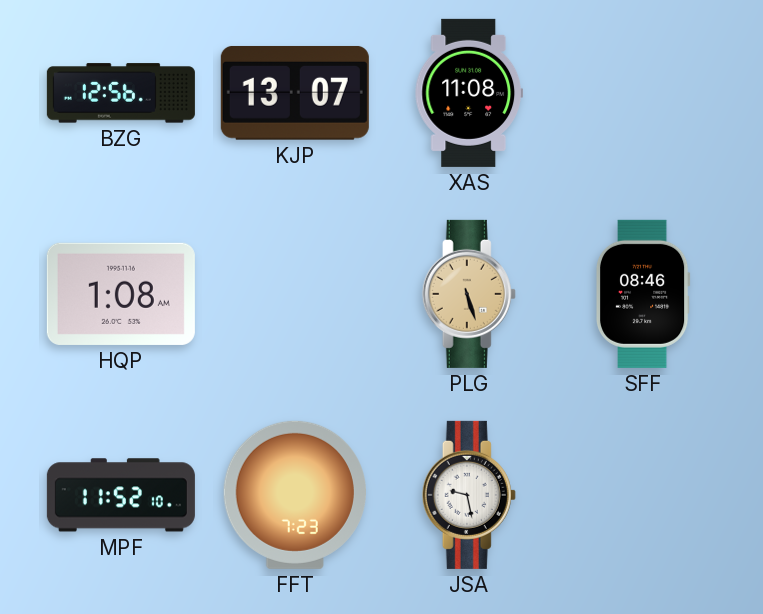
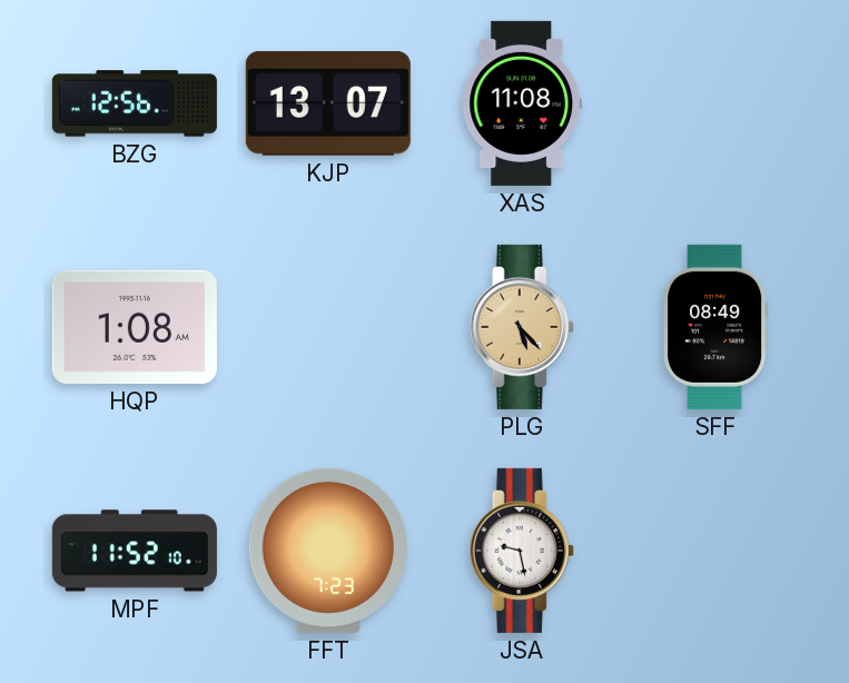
PLG: 5:27 -> 5:23
SFF: 08:46 -> 08:49
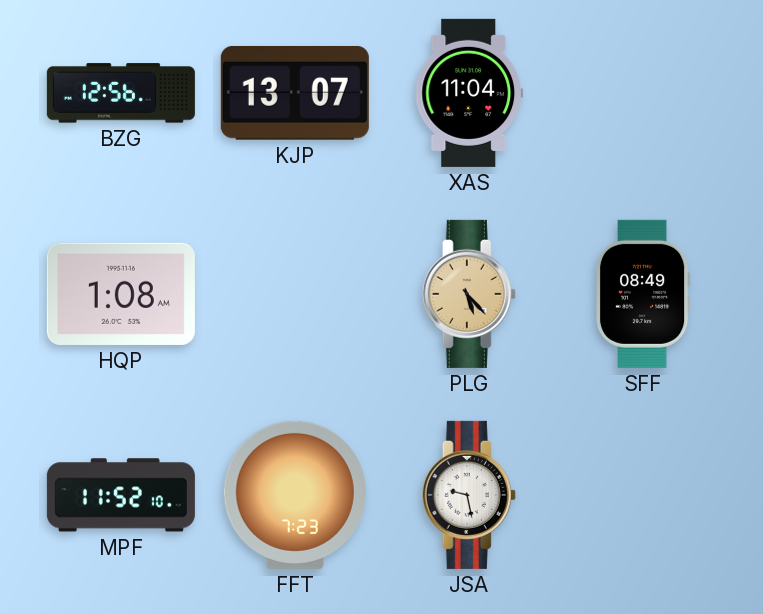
XAS: 11:08 -> 11:04
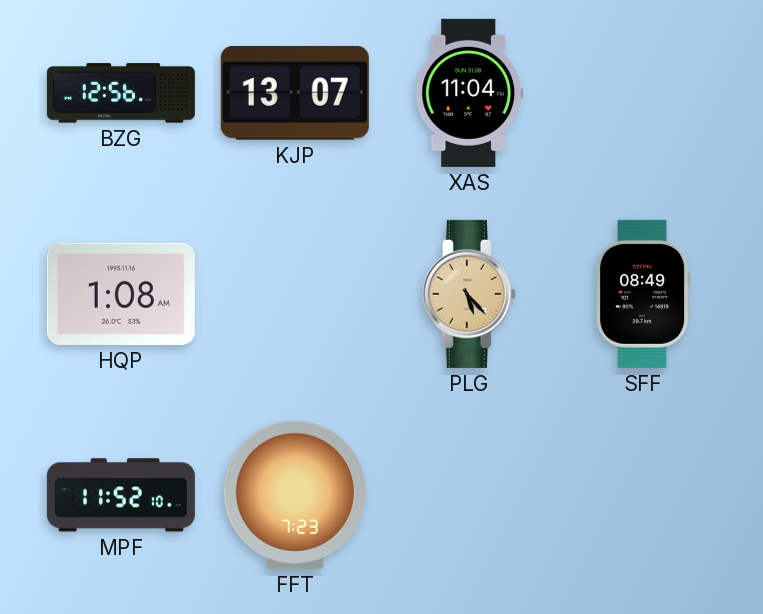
JSA: 9:28 -> none
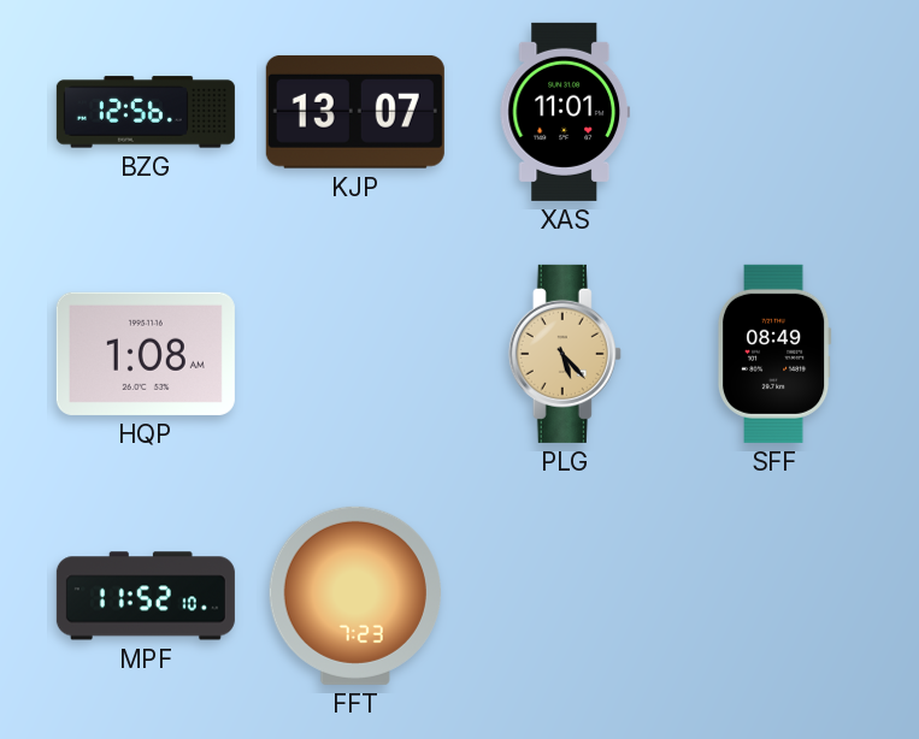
XAS: 11:04 -> 11:01
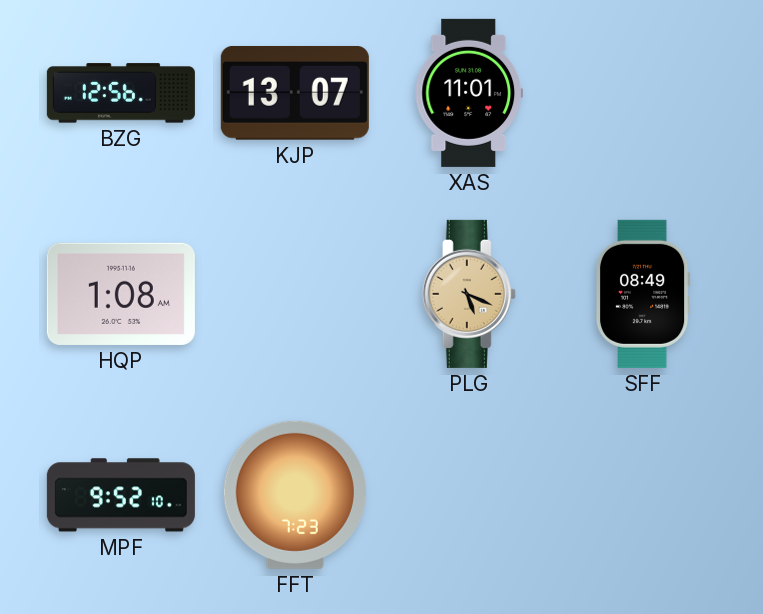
PLG: 5:23 -> 5:19
MPF: 11:52 -> 9:52
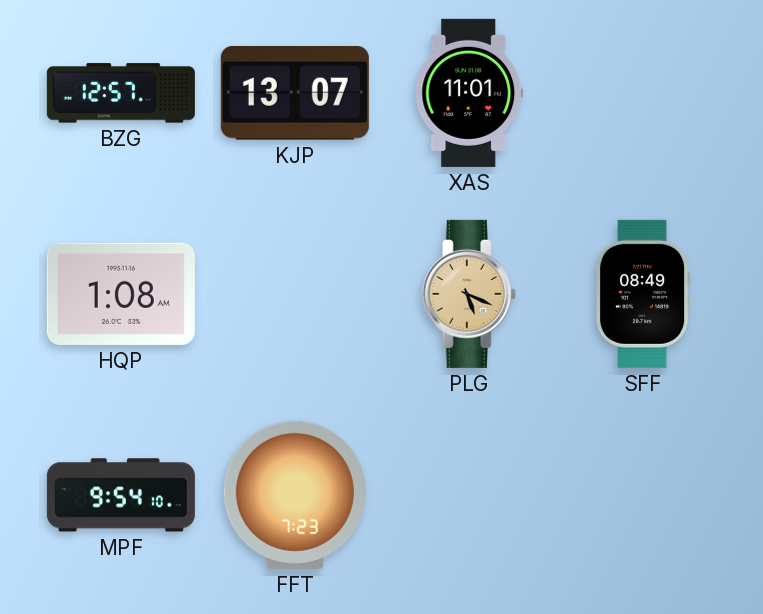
BZG: 12:56 -> 12:57
MPF: 9:52 -> 9:54
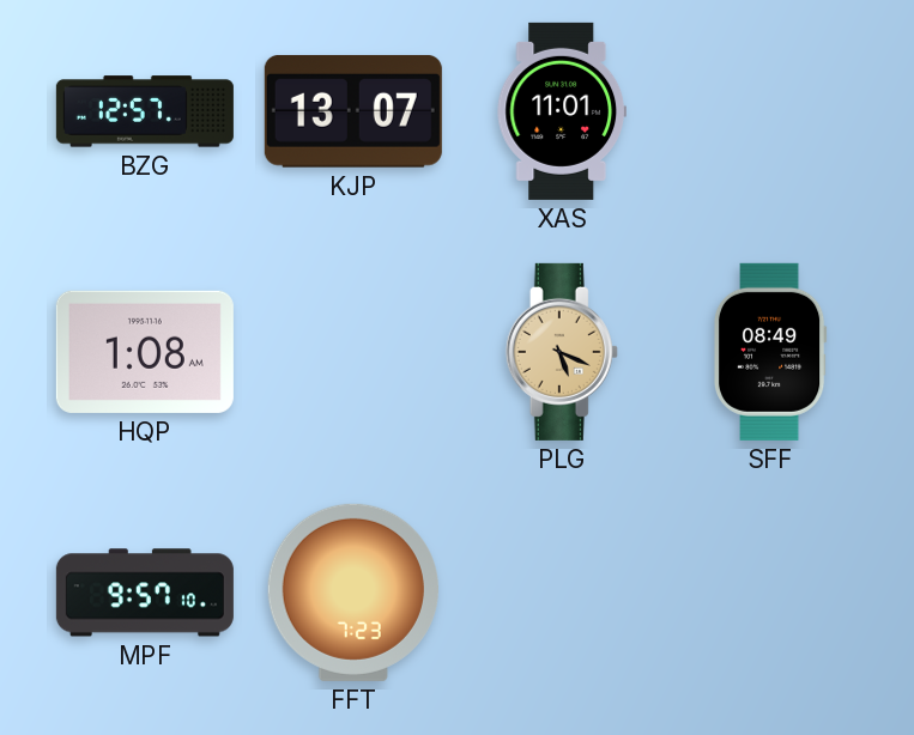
MPF: 9:54 -> 9:57
